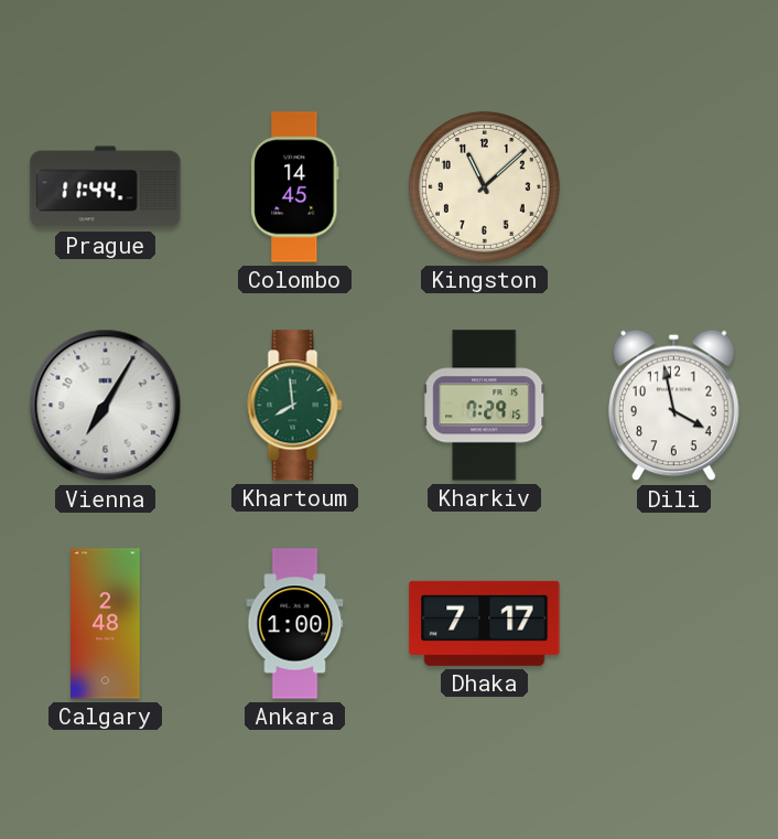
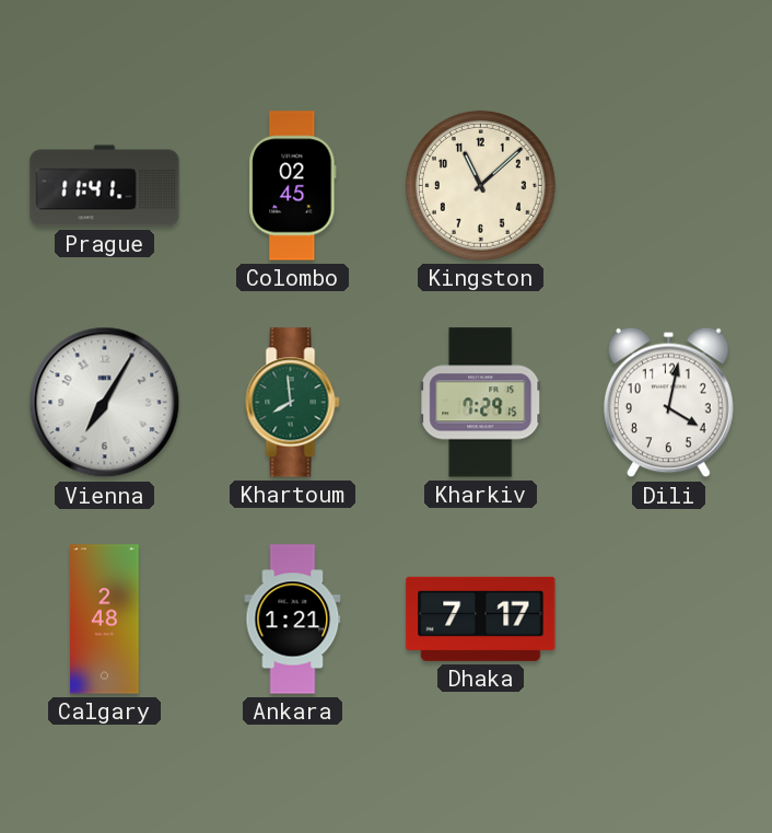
Prague: 11:44 -> 11:41
Colombo: 14:45 -> 02:45
Dili: 3:58 -> 4:02
Ankara: 1:00 -> 1:21
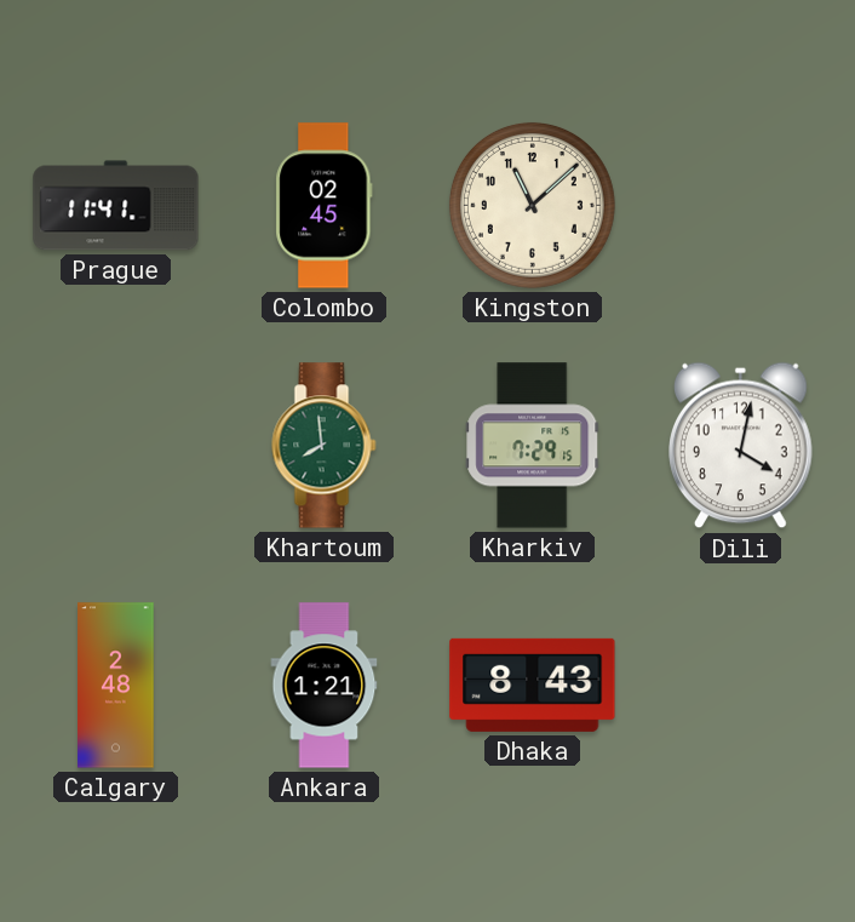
Vienna: 7:05 -> none
Dhaka: 7:17 -> 8:43
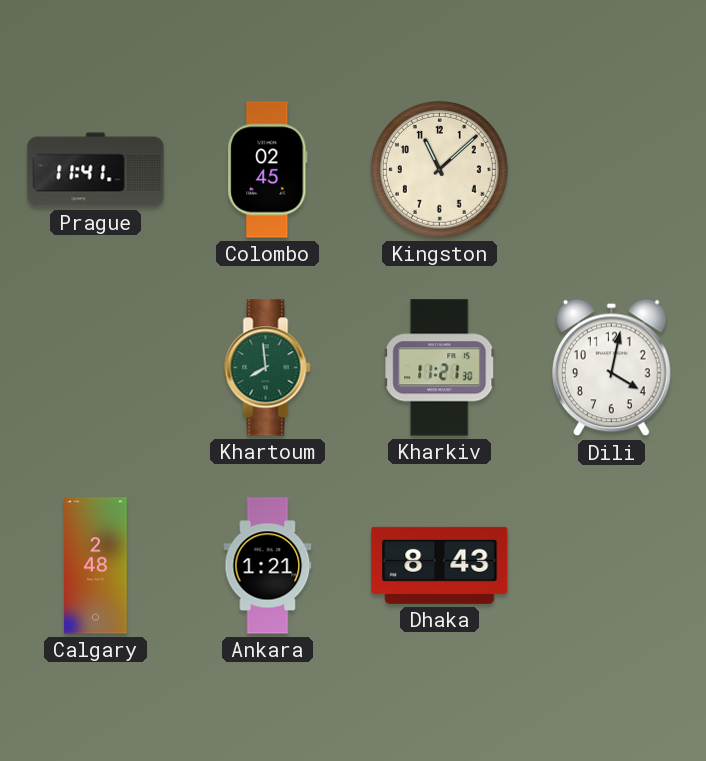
Kharkiv: 7:29 -> 11:21
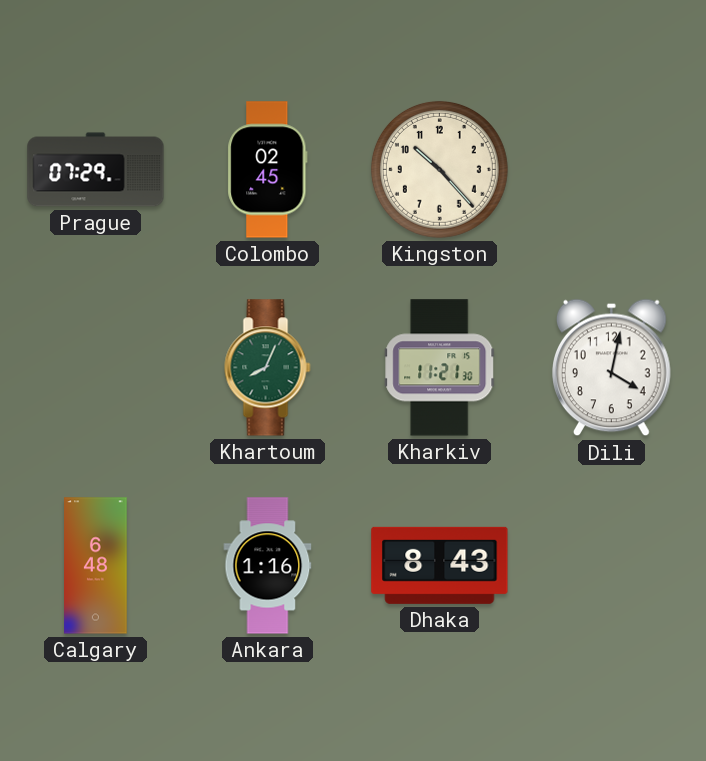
Prague: 11:41 -> 07:29
Kingston: 11:08 -> 10:23
Khartoum: 7:59 -> 8:04
Calgary: 2:48 -> 6:48
Ankara: 1:21 -> 1:16
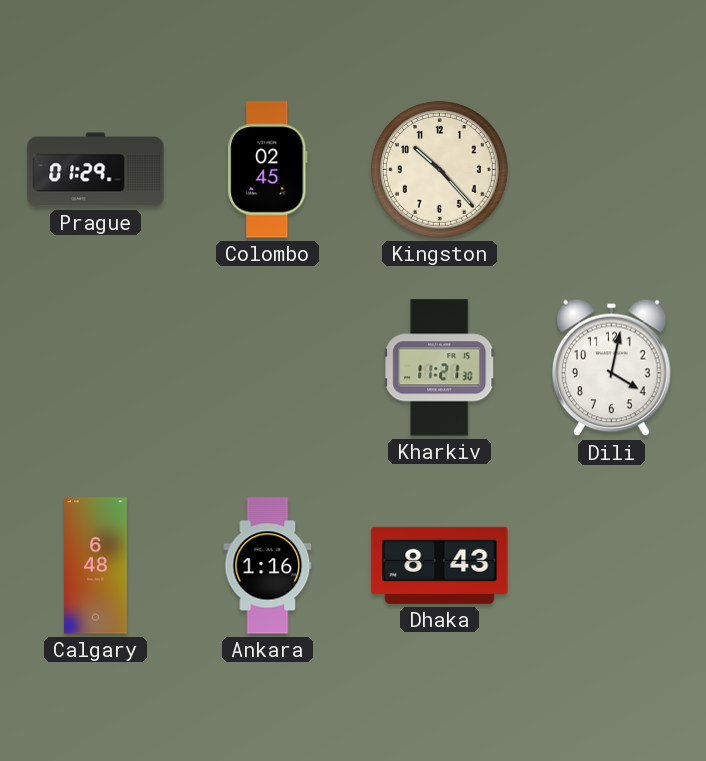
Prague: 07:29 -> 01:29
Khartoum: 8:04 -> none
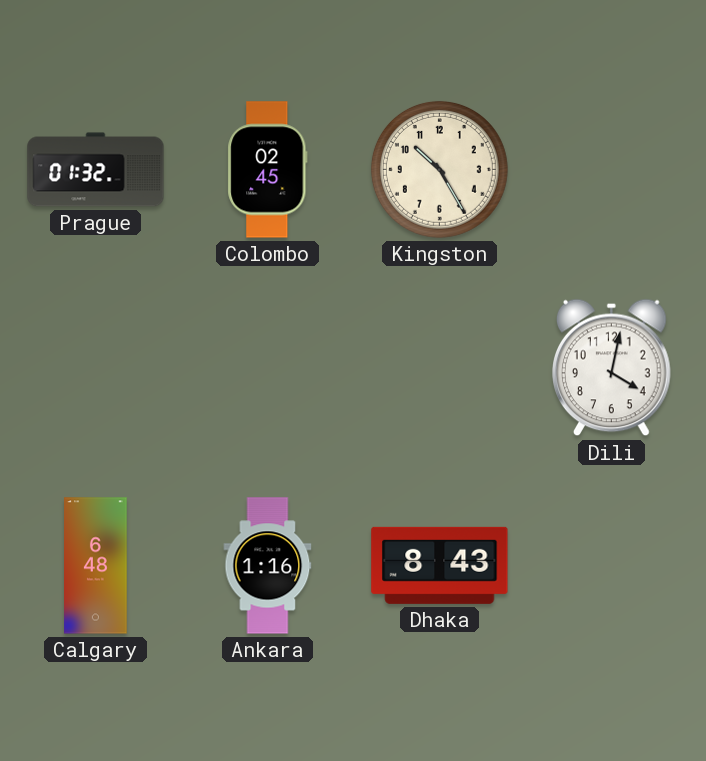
Prague: 01:29 -> 01:32
Kingston: 10:23 -> 10:25
Kharkiv: 11:21 -> none
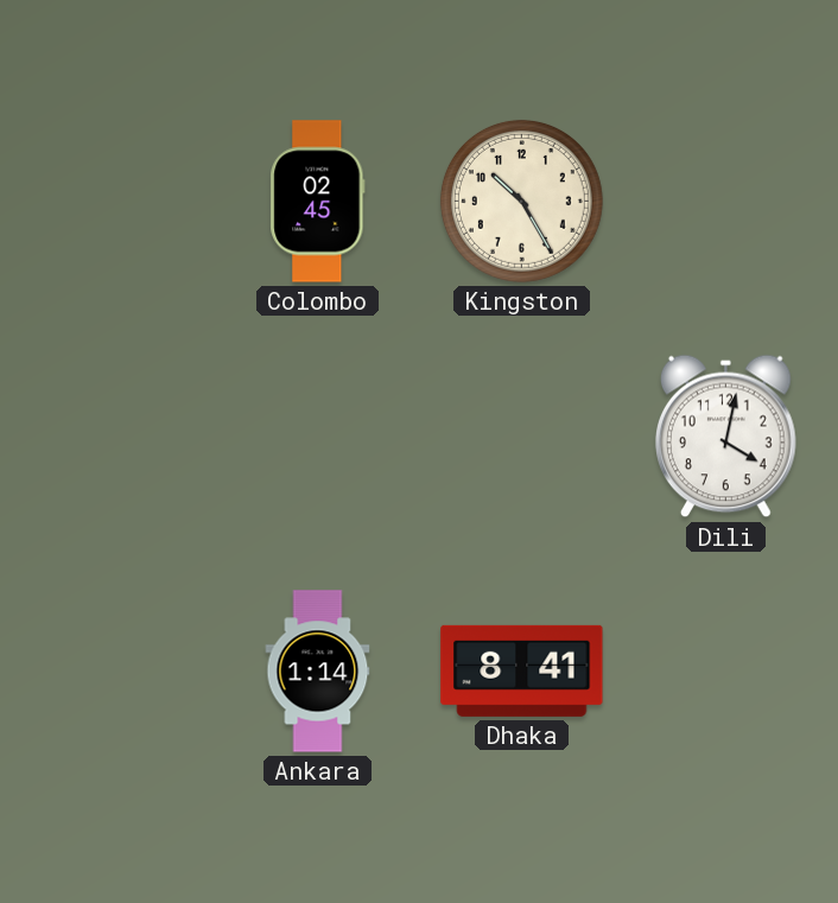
Prague: 01:32 -> none
Calgary: 6:48 -> none
Ankara: 1:16 -> 1:14
Dhaka: 8:43 -> 8:41
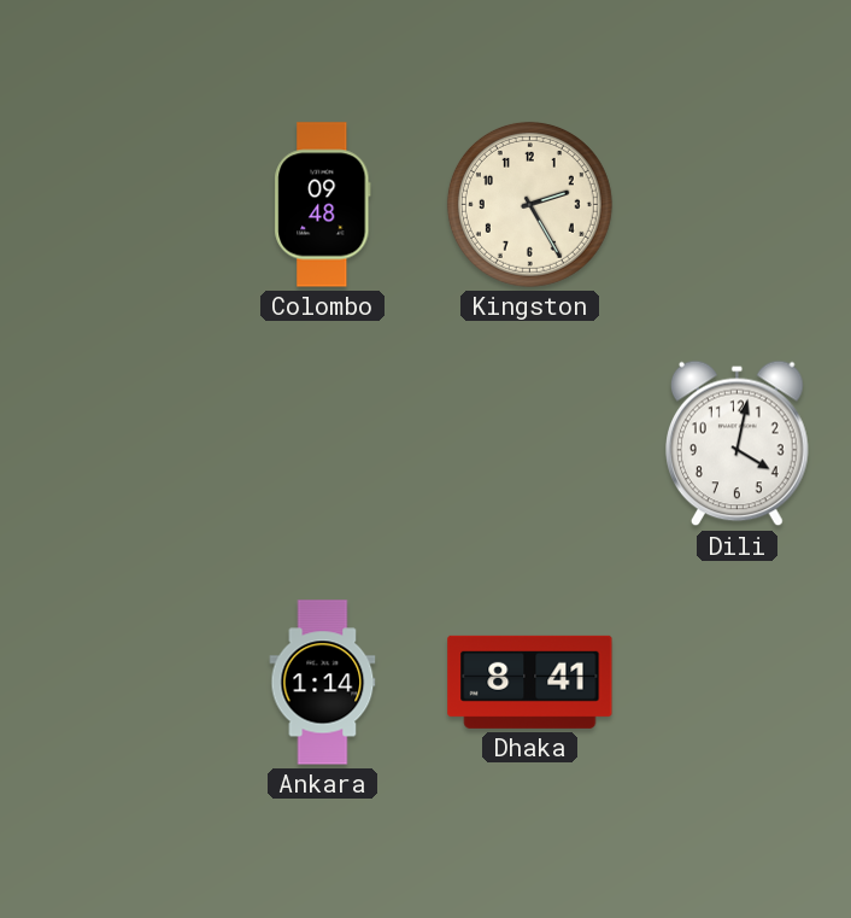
Colombo: 02:45 -> 09:48
Kingston: 10:25 -> 2:25
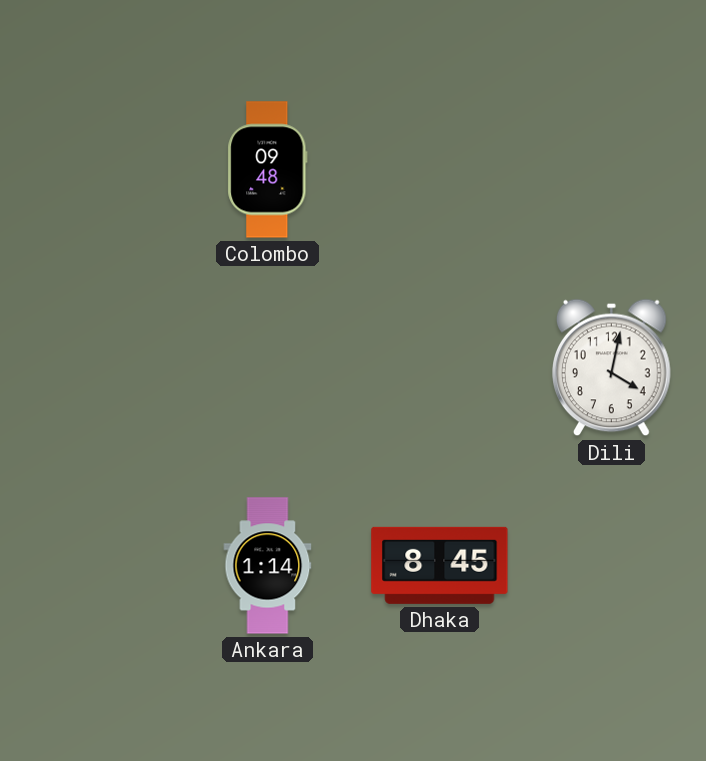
Kingston: 2:25 -> none
Dhaka: 8:41 -> 8:45
